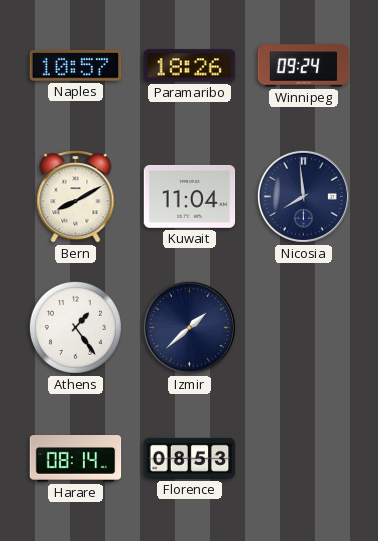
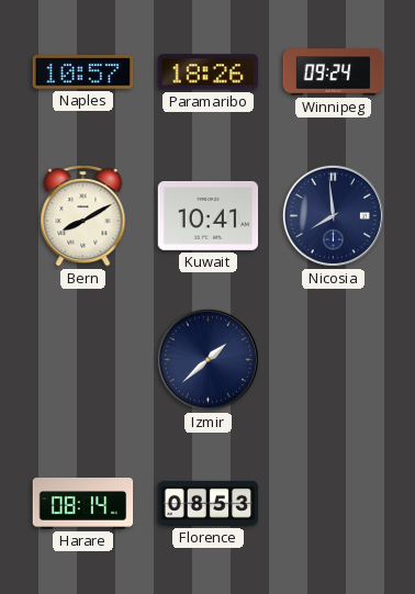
Kuwait: 11:04 -> 10:41
Athens: 1:24 -> none
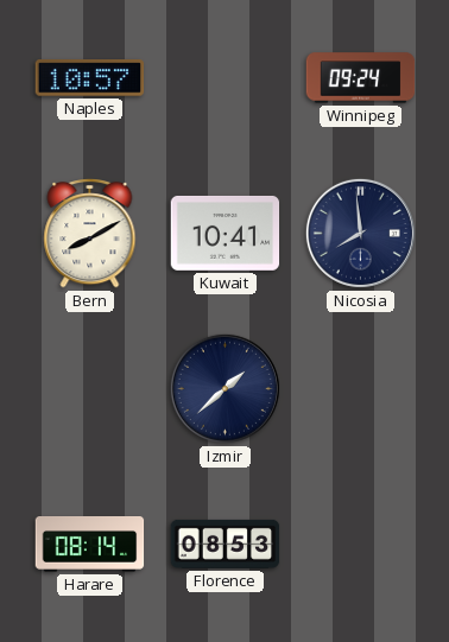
Paramaribo: 18:26 -> none
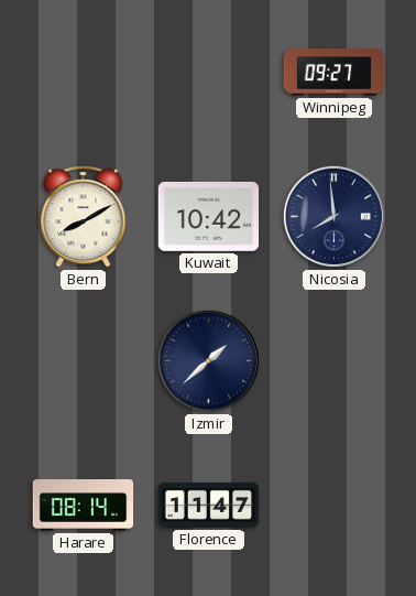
Naples: 10:57 -> none
Winnipeg: 09:24 -> 09:27
Kuwait: 10:41 -> 10:42
Florence: 08:53 -> 11:47
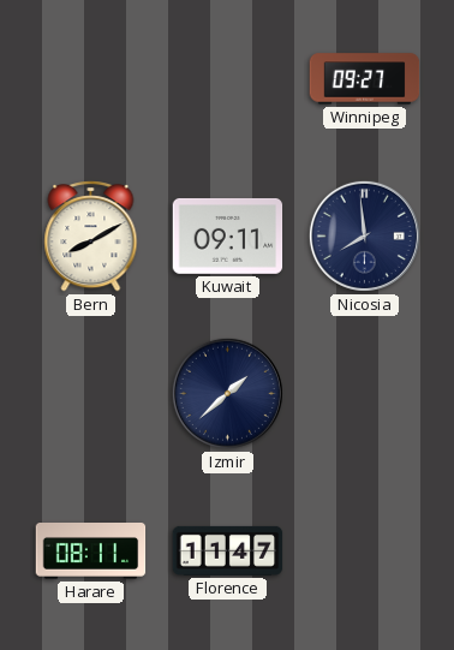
Kuwait: 10:42 -> 09:11
Harare: 08:14 -> 08:11
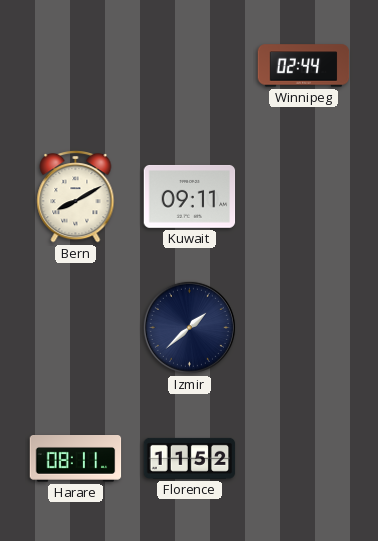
Winnipeg: 09:27 -> 02:44
Nicosia: 7:59 -> none
Florence: 11:47 -> 11:52
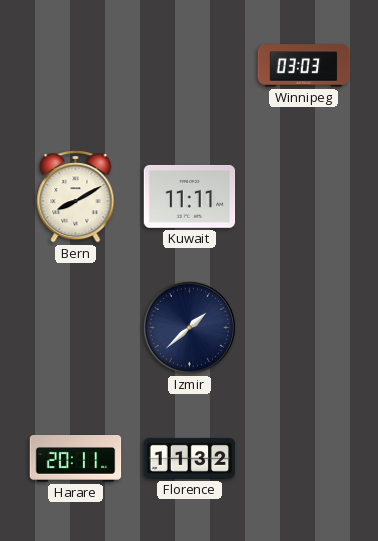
Winnipeg: 02:44 -> 03:03
Kuwait: 09:11 -> 11:11
Harare: 08:11 -> 20:11
Florence: 11:52 -> 11:32
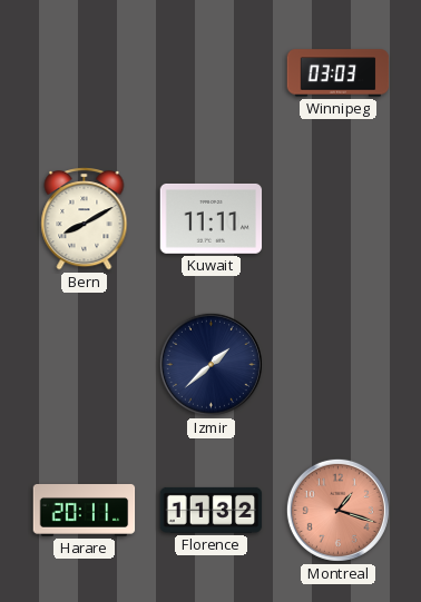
Montreal: none -> 1:18
